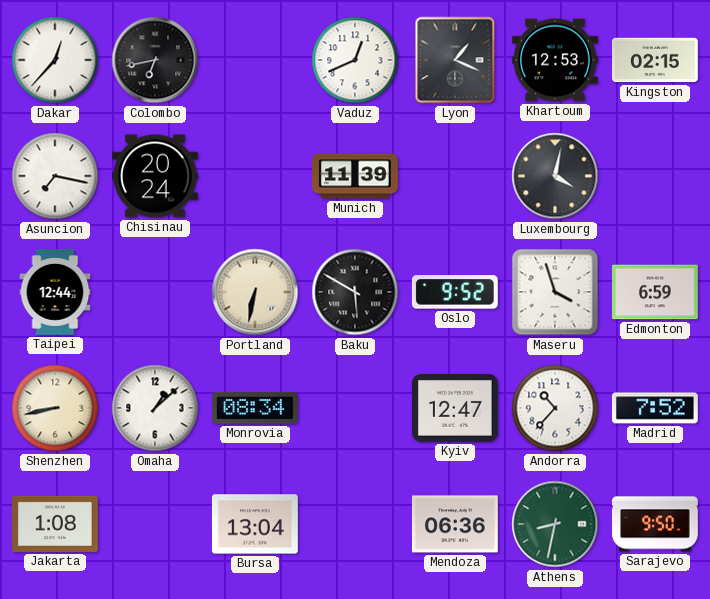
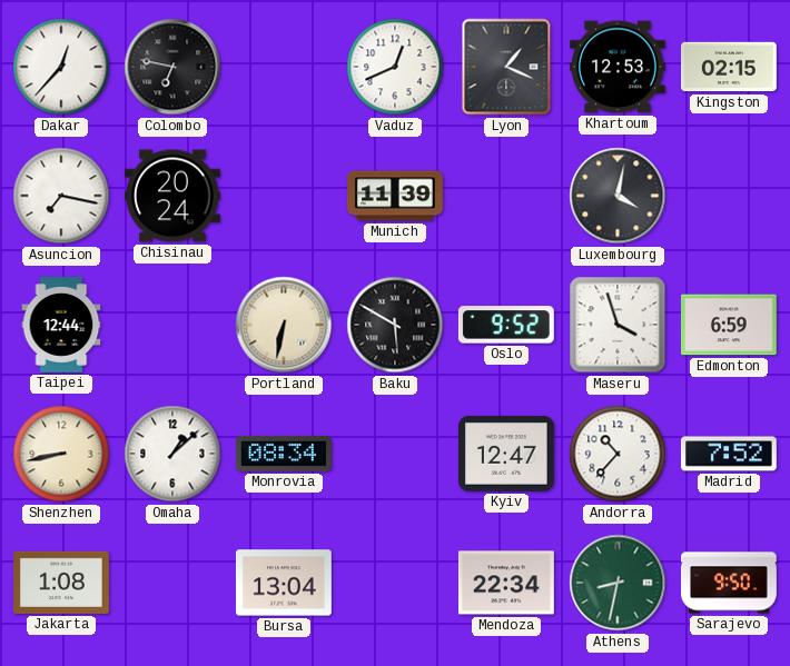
Colombo: 6:43 -> 6:47
Mendoza: 06:36 -> 22:34
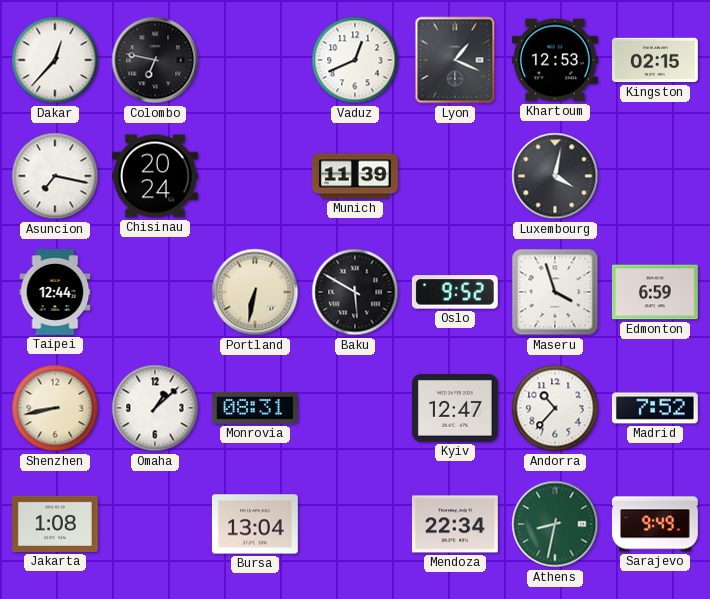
Monrovia: 08:34 -> 08:31
Sarajevo: 9:50 -> 9:49
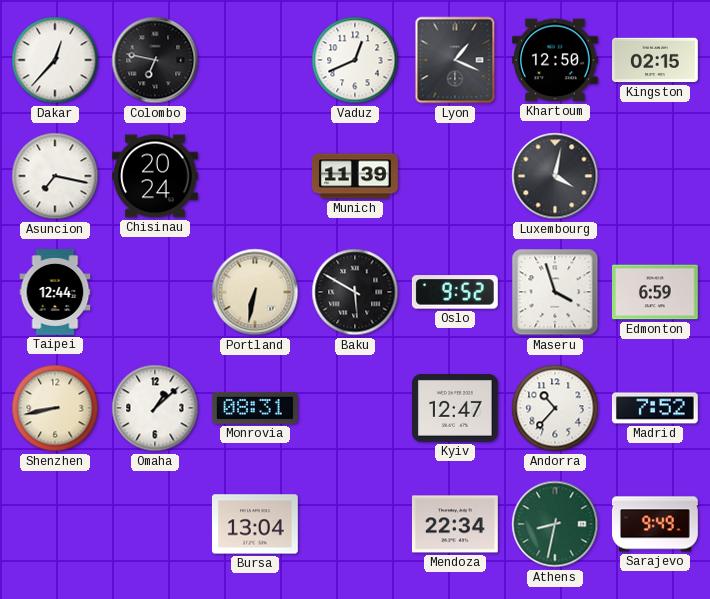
Khartoum: 12:53 -> 12:50
Jakarta: 1:08 -> none
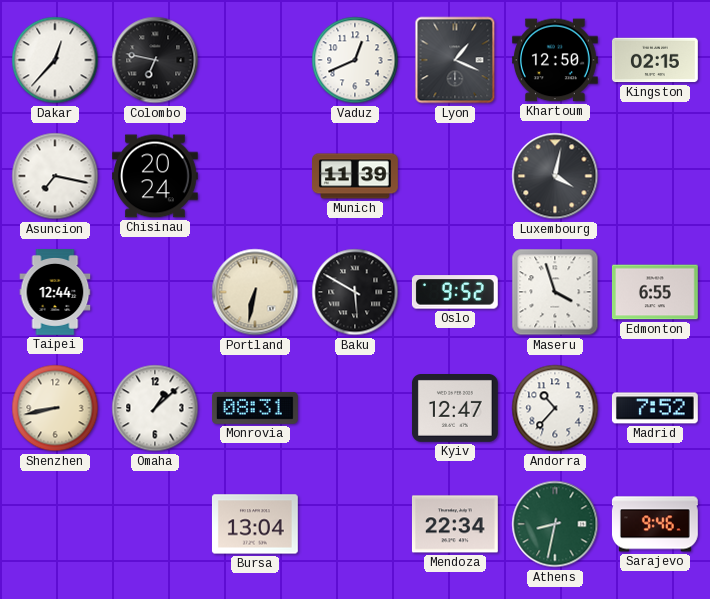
Edmonton: 6:59 -> 6:55
Sarajevo: 9:49 -> 9:46
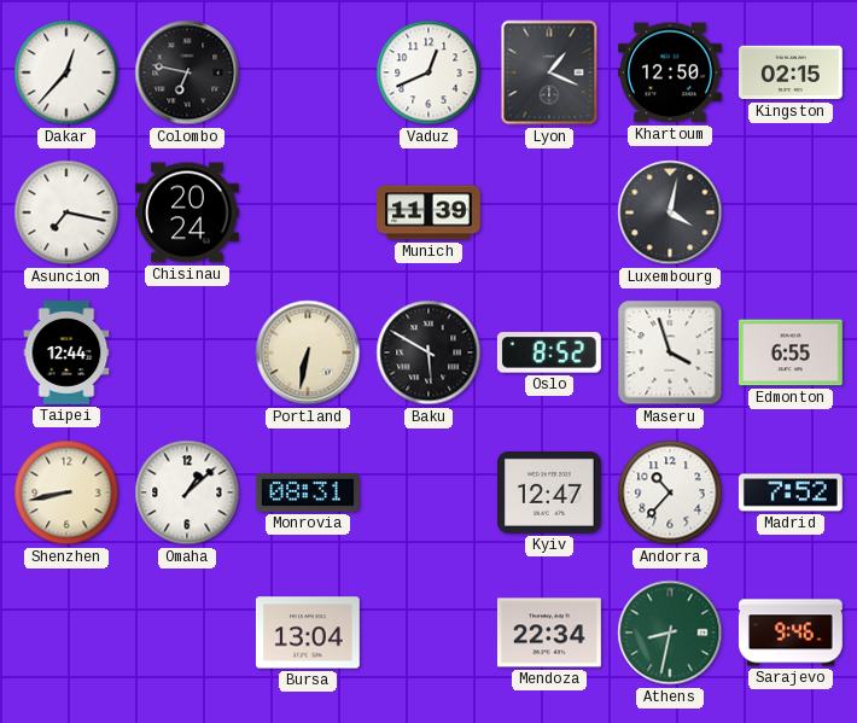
Oslo: 9:52 -> 8:52
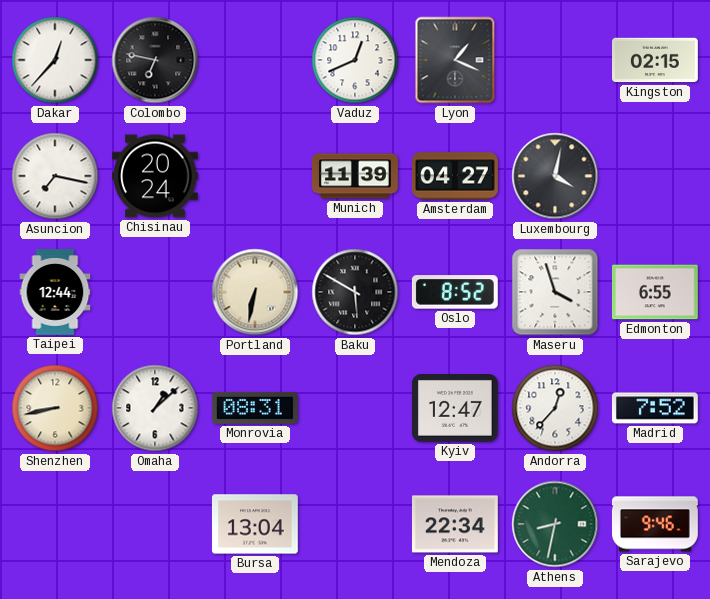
Khartoum: 12:50 -> none
Amsterdam: none -> 04:27
Andorra: 10:37 -> 12:37
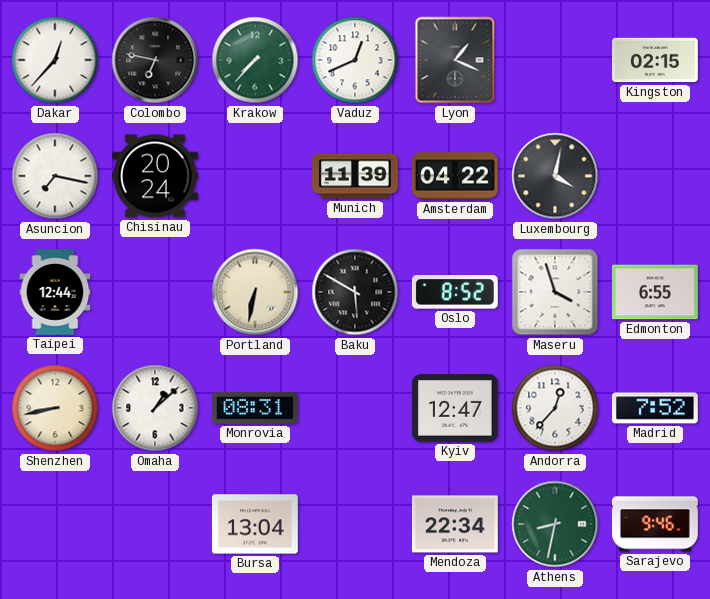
Krakow: none -> 7:37
Amsterdam: 04:27 -> 04:22
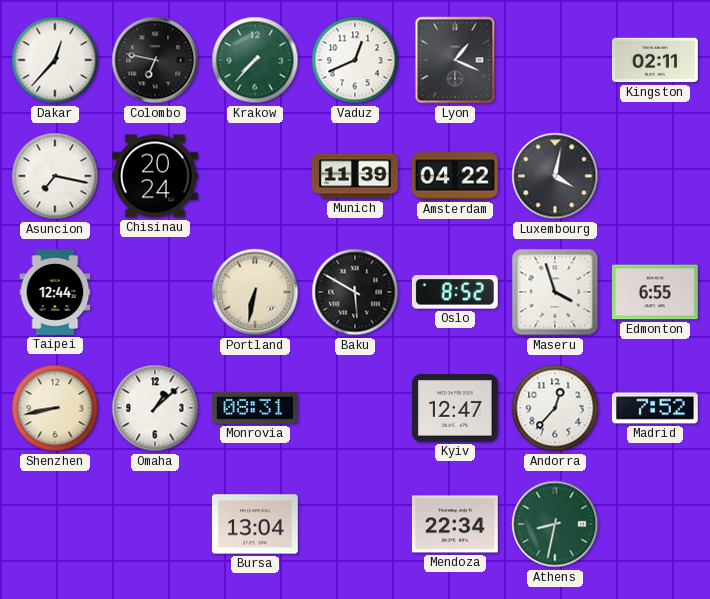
Kingston: 02:15 -> 02:11
Sarajevo: 9:46 -> none
